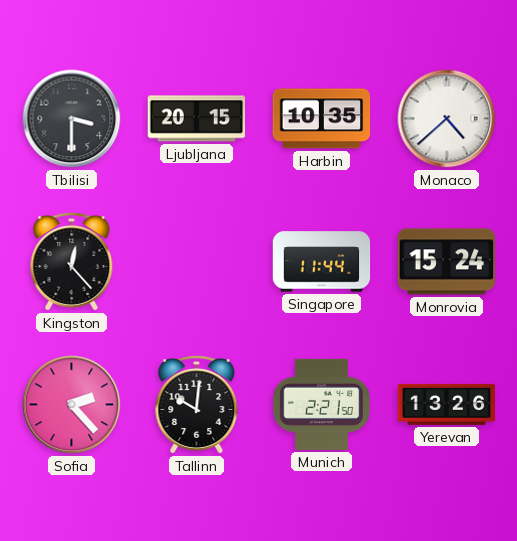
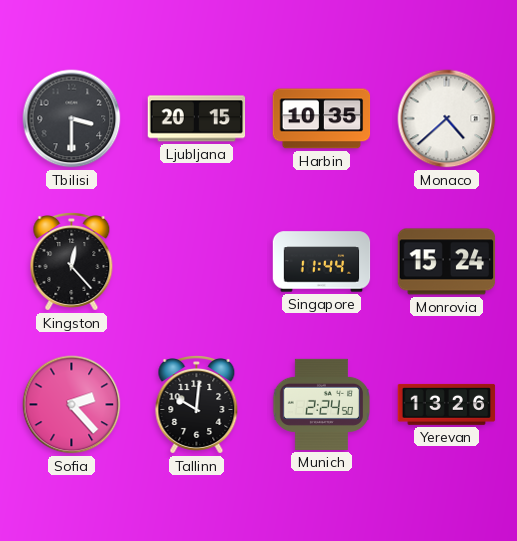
Munich: 2:21 -> 2:24
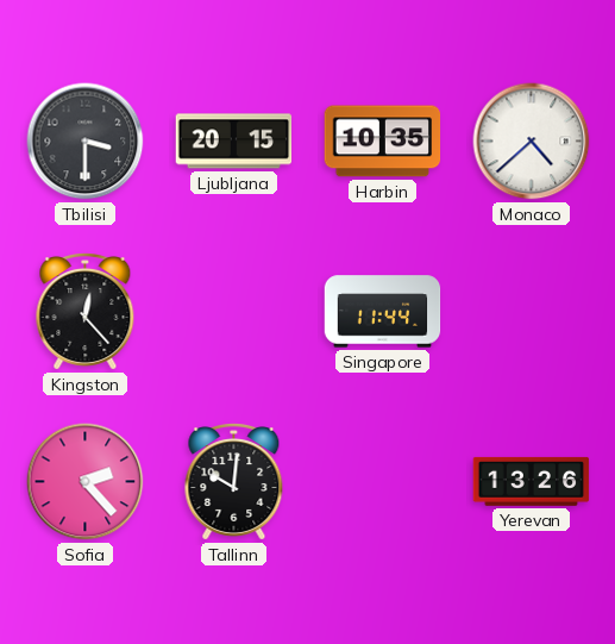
Monrovia: 15:24 -> none
Munich: 2:24 -> none
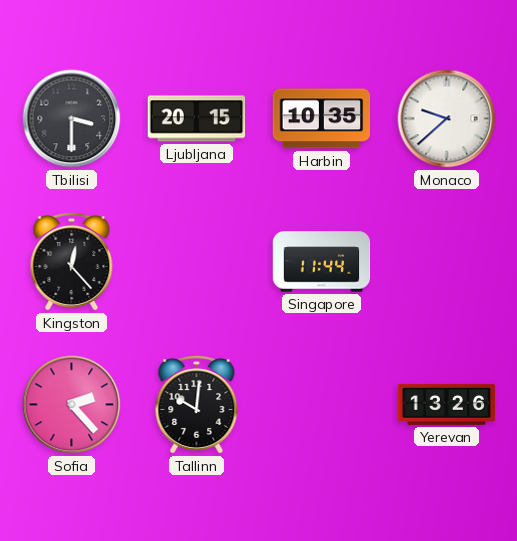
Monaco: 4:38 -> 9:38
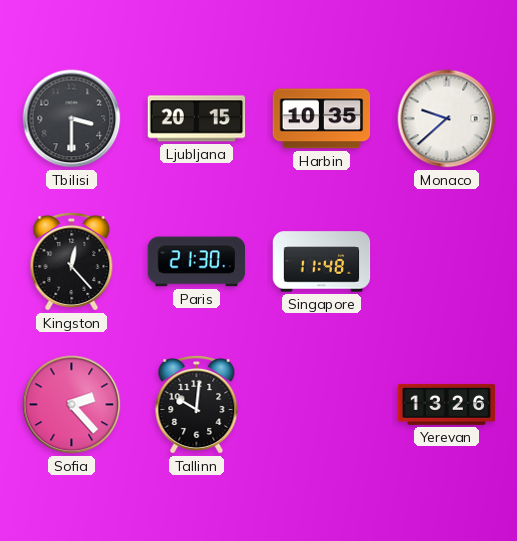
Paris: none -> 21:30
Singapore: 11:44 -> 11:48
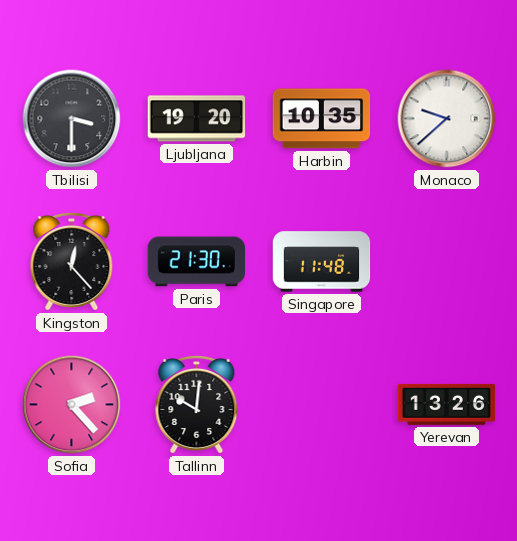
Ljubljana: 20:15 -> 19:20
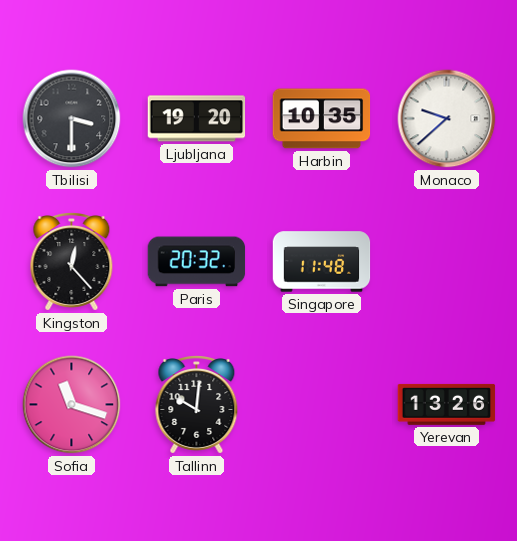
Paris: 21:30 -> 20:32
Sofia: 2:23 -> 11:18
